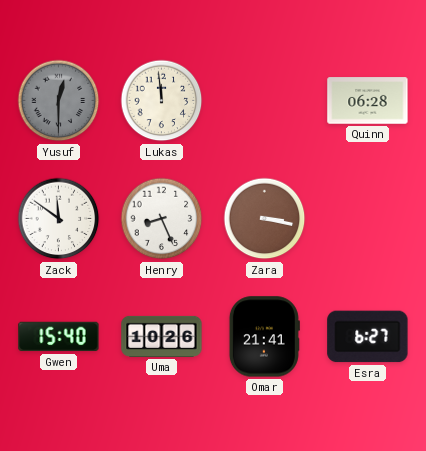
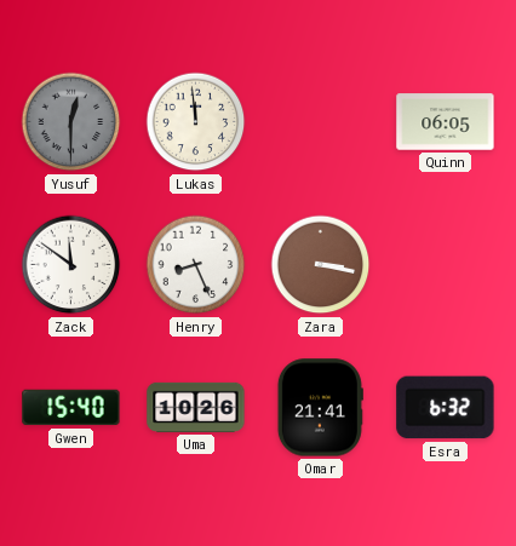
Quinn: 06:28 -> 06:05
Esra: 6:27 -> 6:32
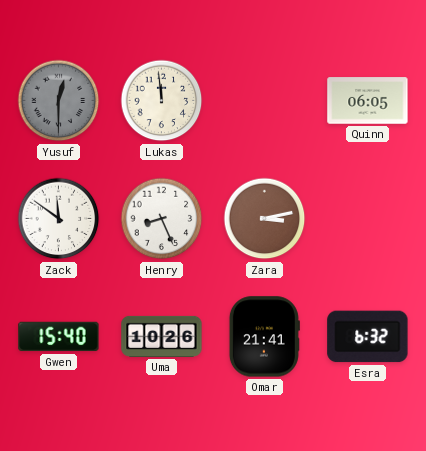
Zara: 3:17 -> 3:13
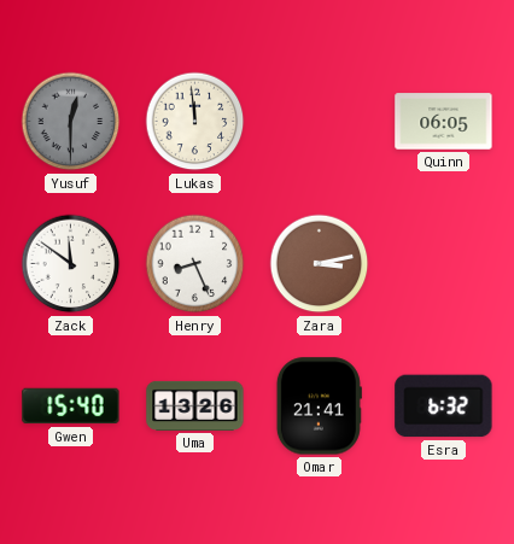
Uma: 10:26 -> 13:26
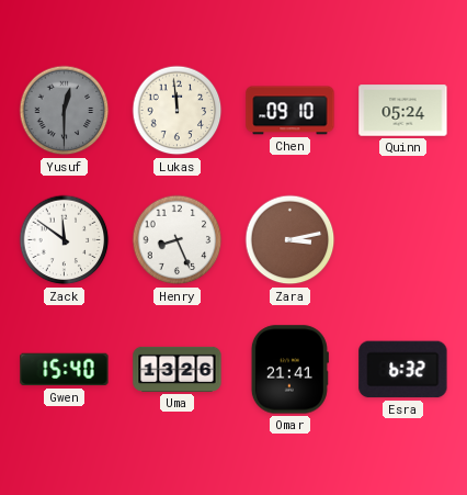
Chen: none -> 09:10
Quinn: 06:05 -> 05:24
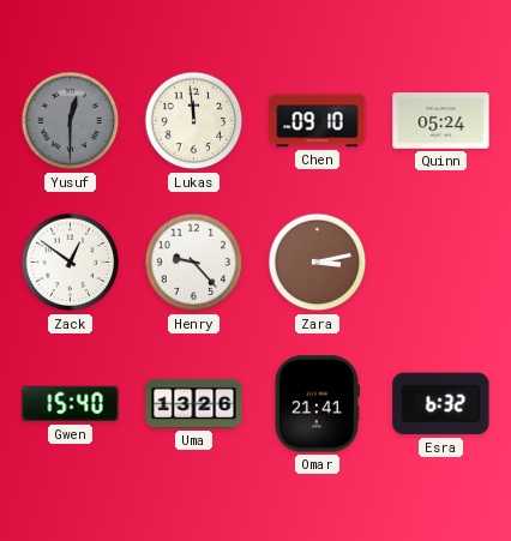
Zack: 11:51 -> 12:51
Henry: 8:26 -> 9:23
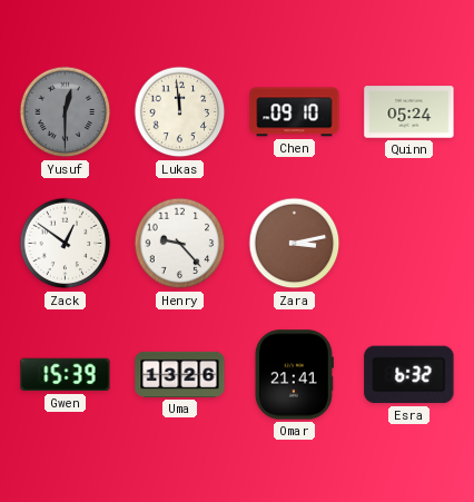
Gwen: 15:40 -> 15:39
